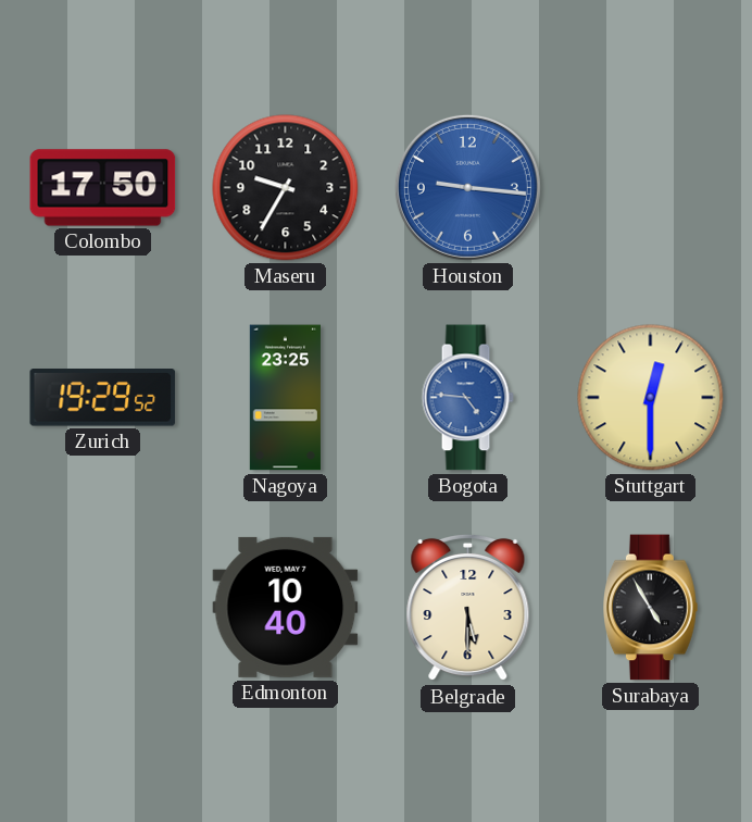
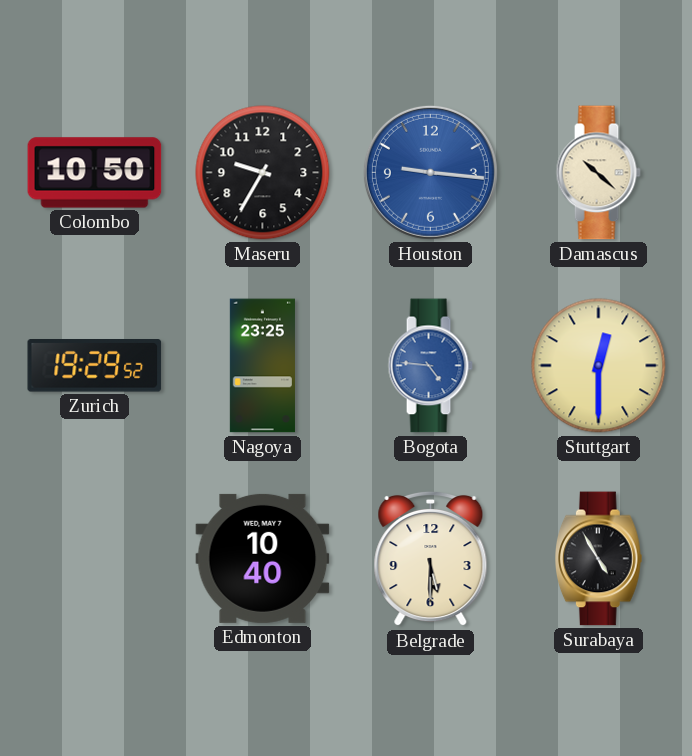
Colombo: 17:50 -> 10:50
Damascus: none -> 10:22
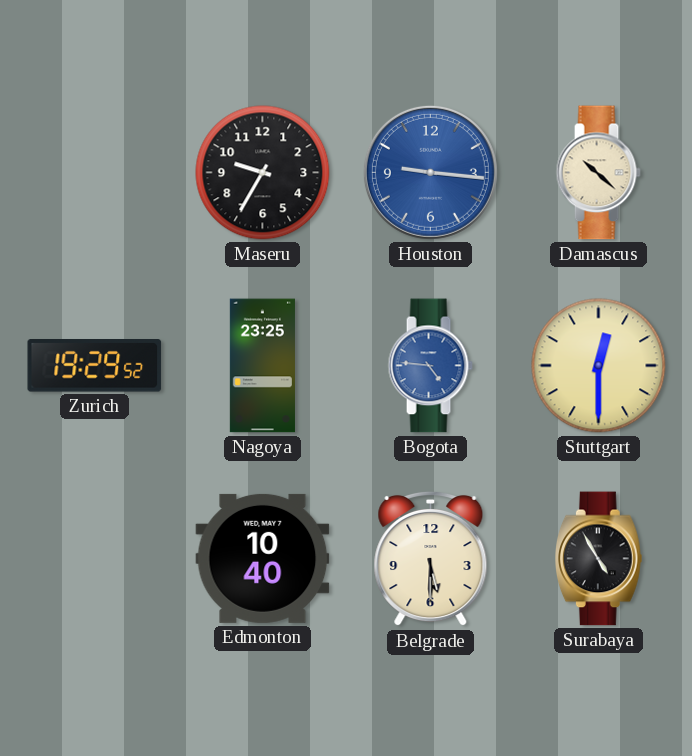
Colombo: 10:50 -> none
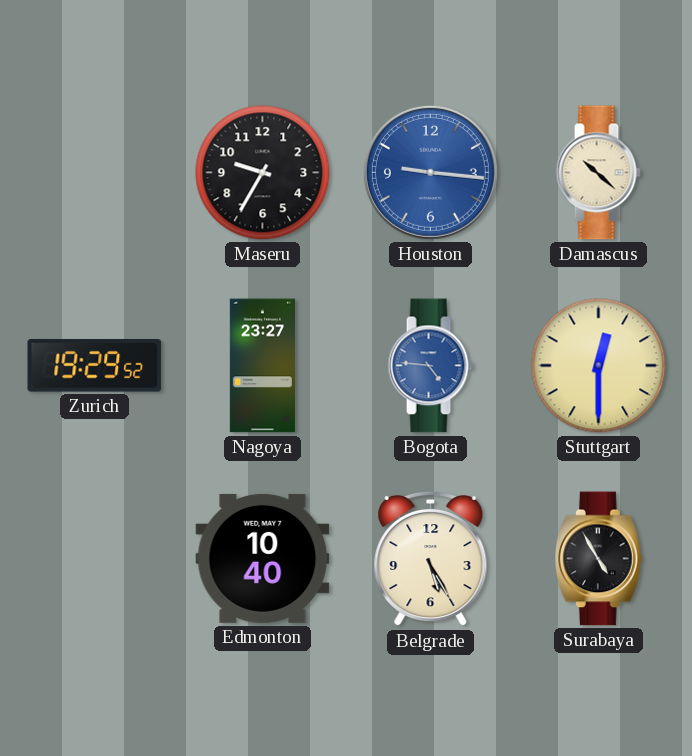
Nagoya: 23:25 -> 23:27
Belgrade: 5:30 -> 5:25
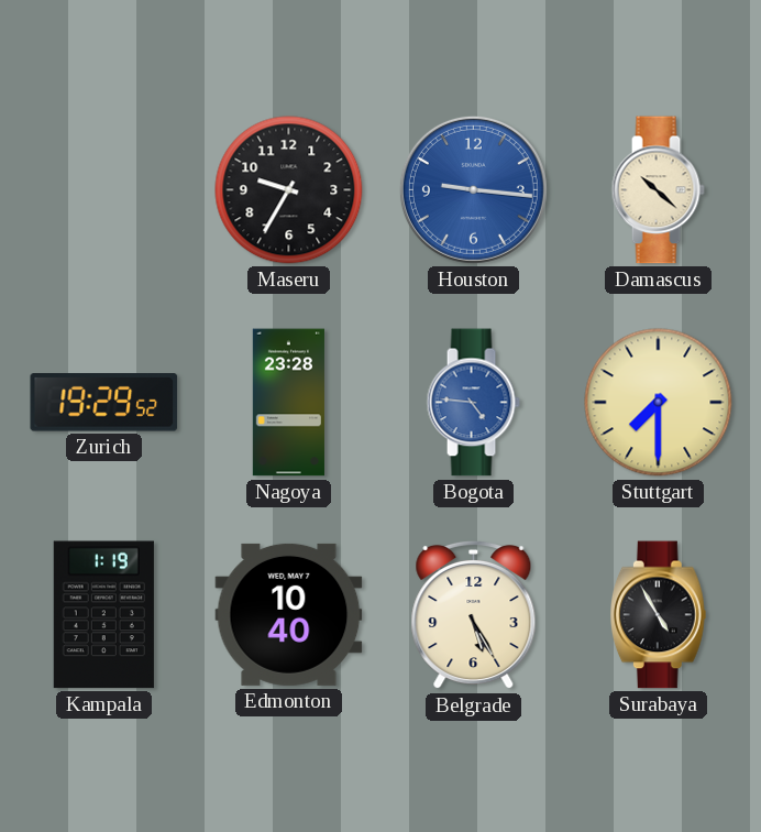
Nagoya: 23:27 -> 23:28
Stuttgart: 12:30 -> 7:30
Kampala: none -> 1:19
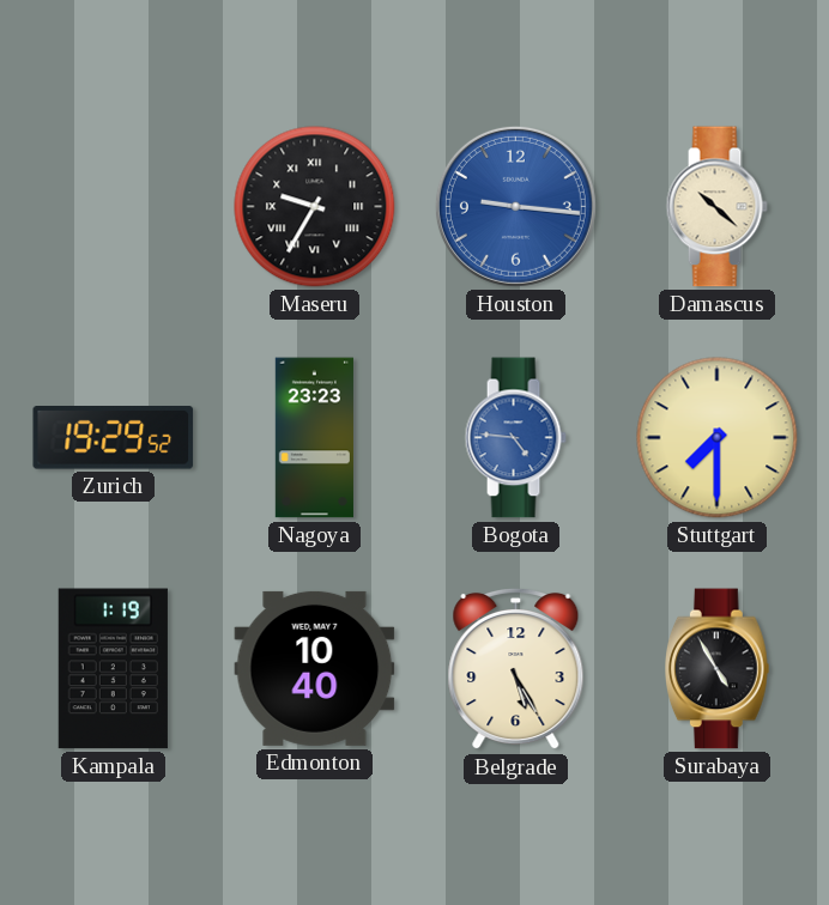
Maseru numerals: Arabic -> Roman
Nagoya: 23:28 -> 23:23
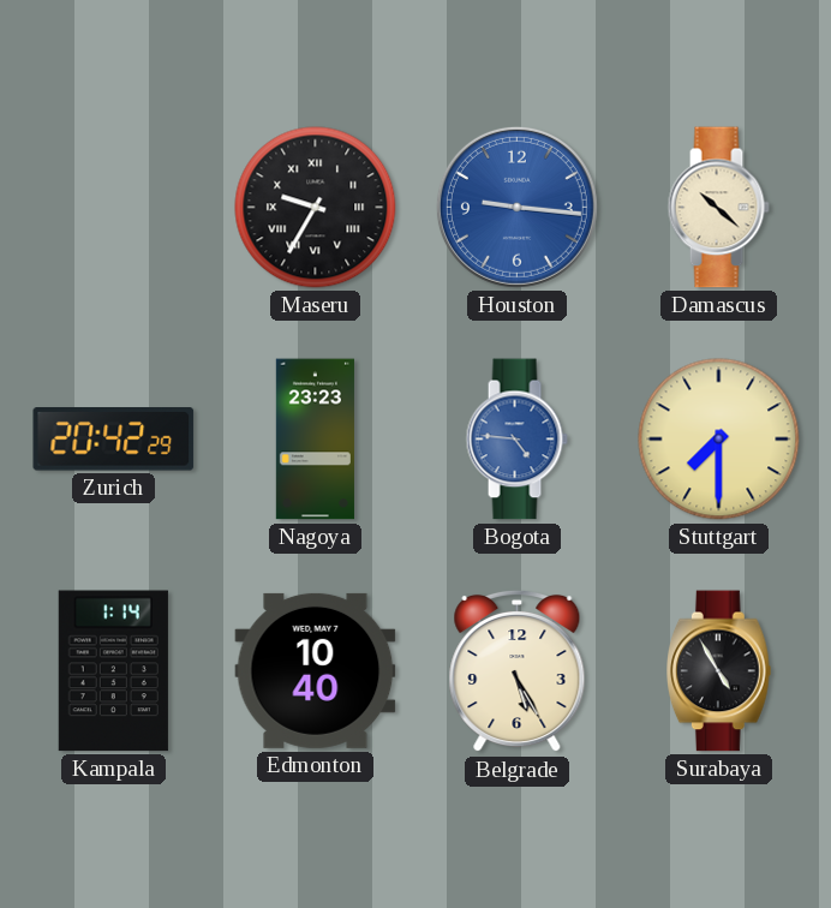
Zurich: 19:29 -> 20:42
Kampala: 1:19 -> 1:14
